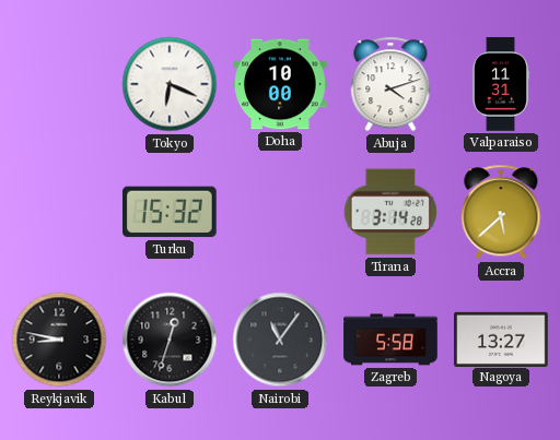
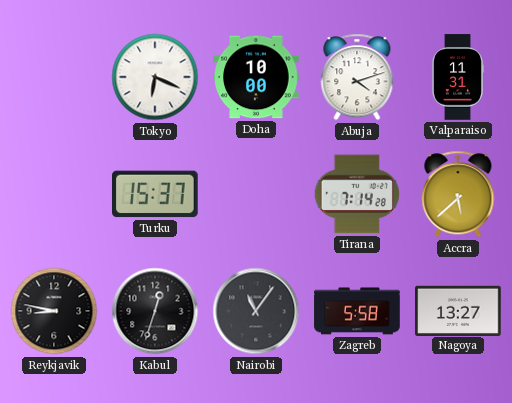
Turku: 15:32 -> 15:37
Tirana: 3:14 -> 7:14
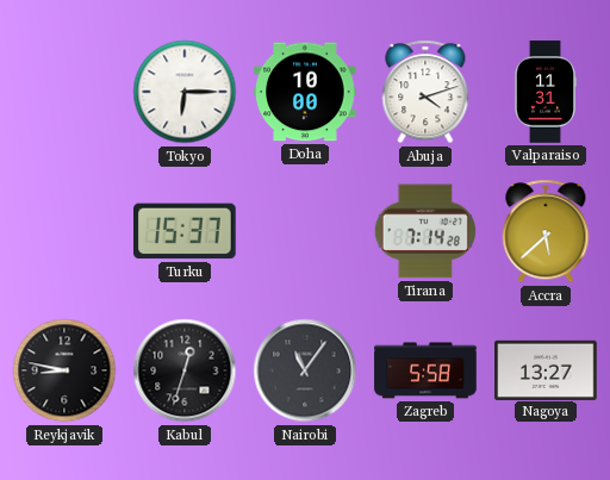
Tokyo: 6:19 -> 6:15
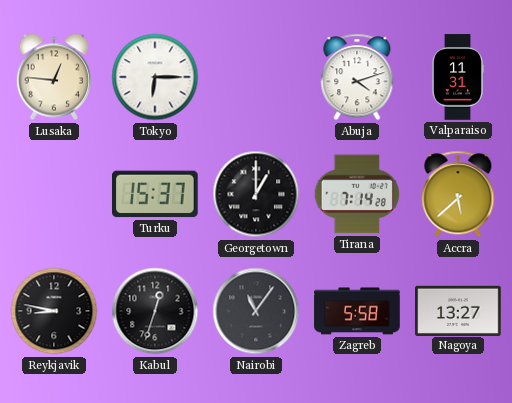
Lusaka: none -> 12:46
Doha: 10:00 -> none
Georgetown: none -> 1:00
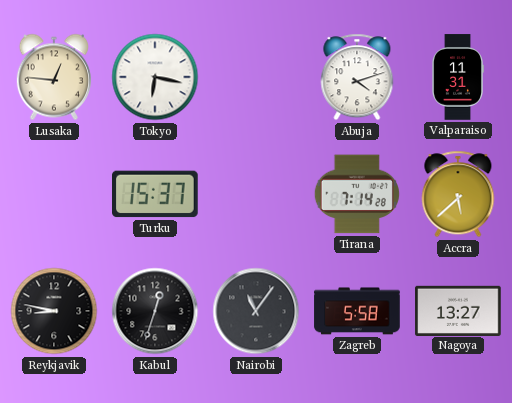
Tokyo: 6:15 -> 6:17
Georgetown: 1:00 -> none
